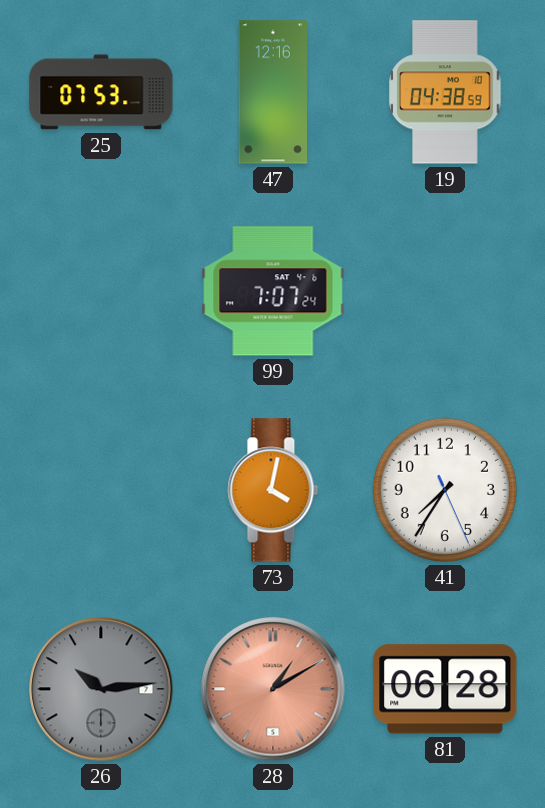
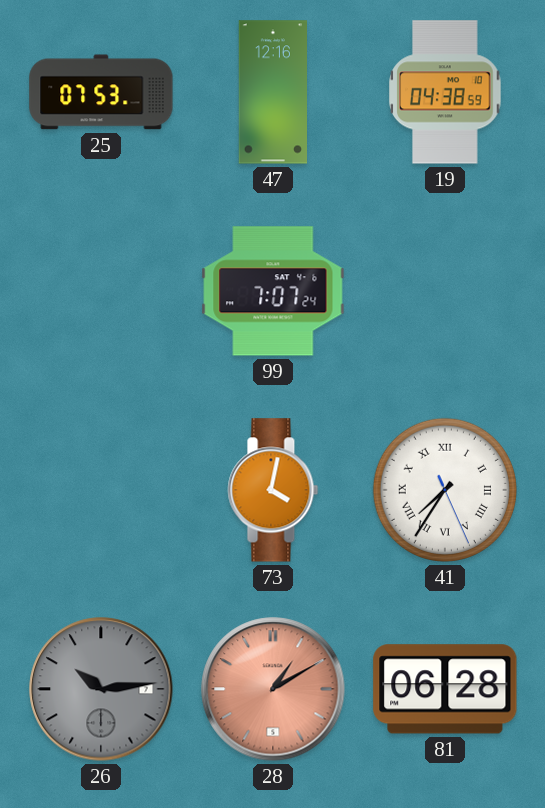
41 numerals: Arabic -> Roman
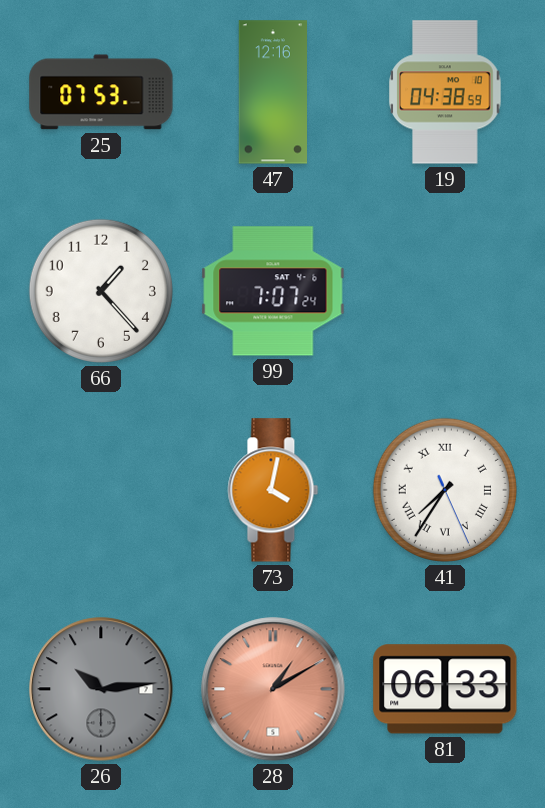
66: none -> 1:23
81: 06:28 -> 06:33
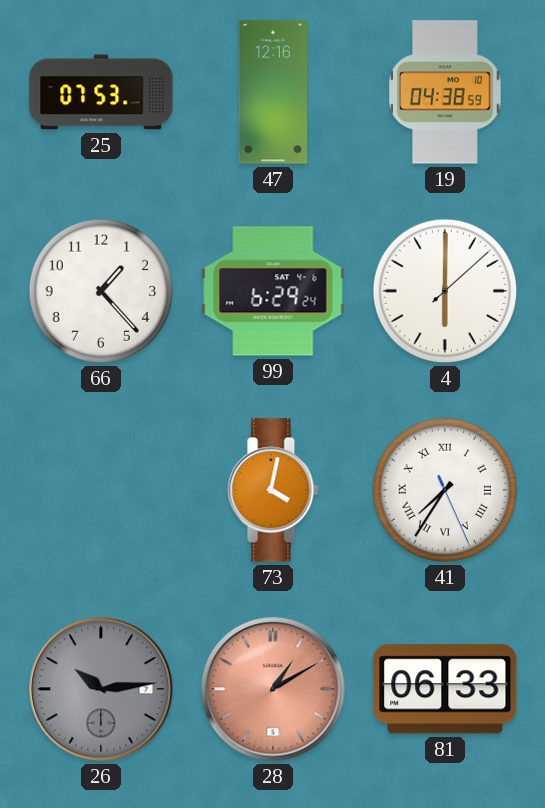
99: 7:07 -> 6:29
4: none -> 6:00
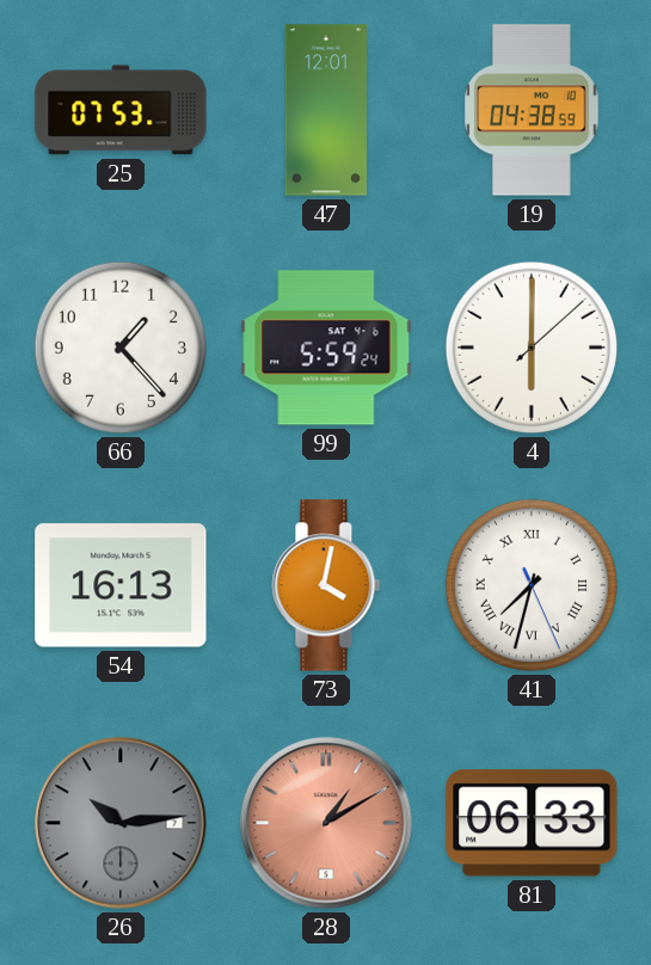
47: 12:16 -> 12:01
99: 6:29 -> 5:59
54: none -> 16:13
41: 7:35 -> 7:32
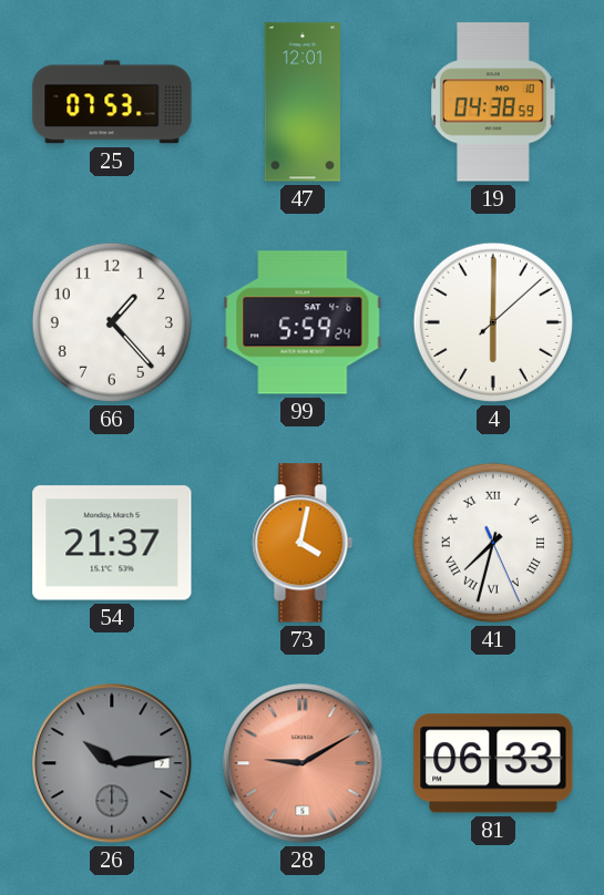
54: 16:13 -> 21:37
28: 1:10 -> 9:10
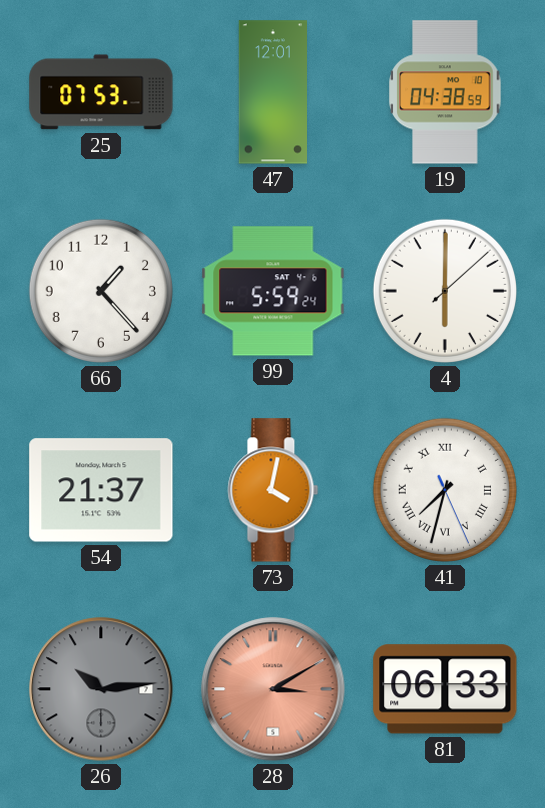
28: 9:10 -> 3:10
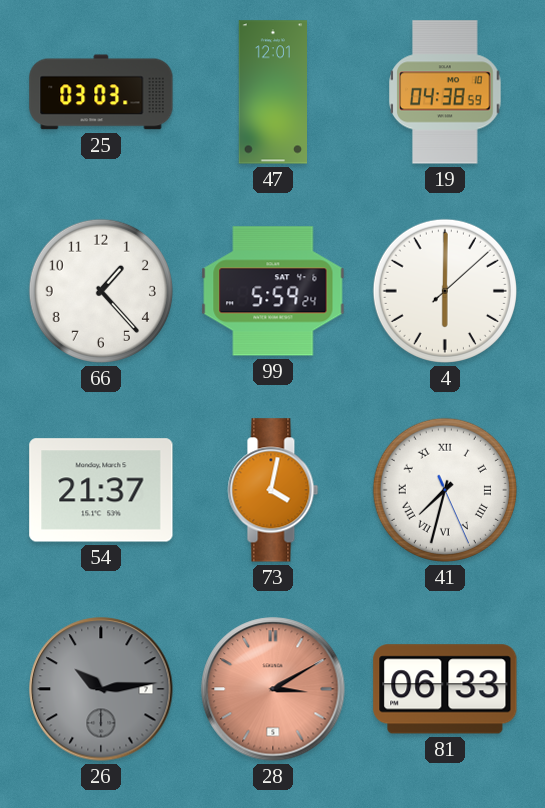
25: 07:53 -> 03:03
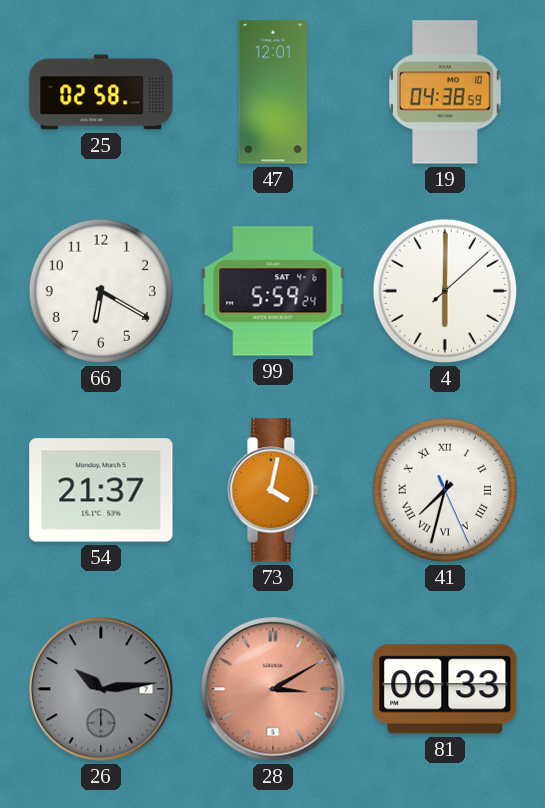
25: 03:03 -> 02:58
66: 1:23 -> 6:20
